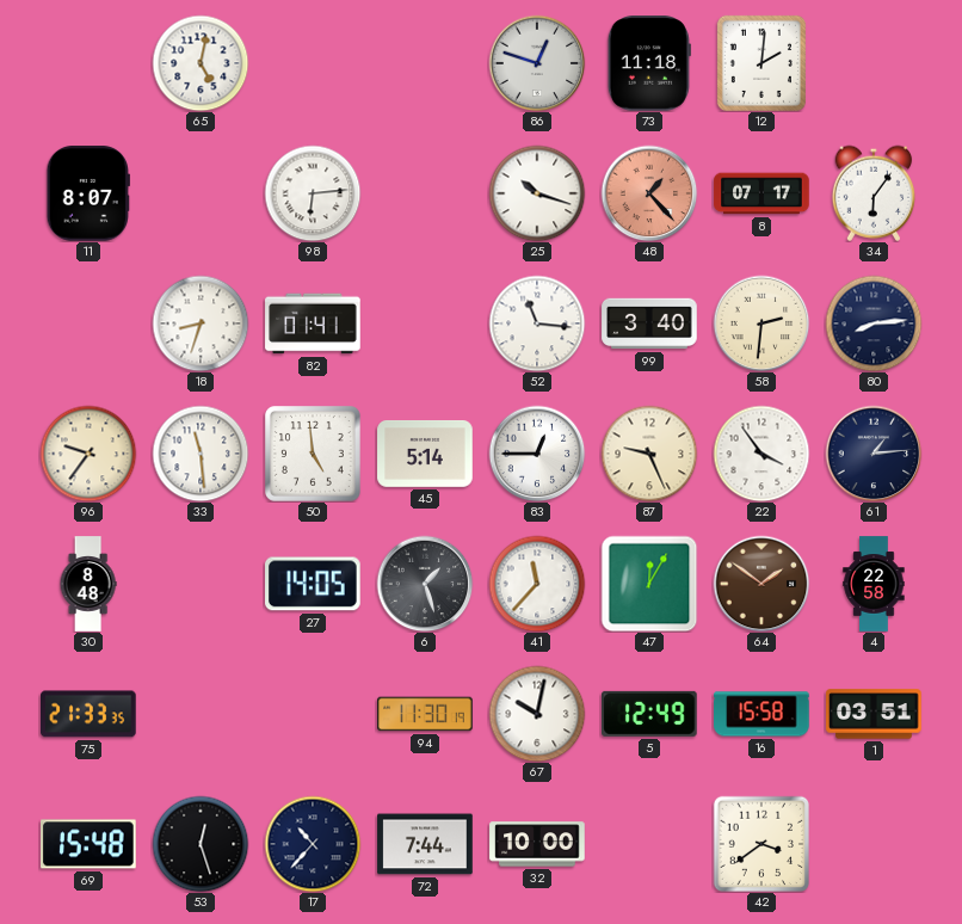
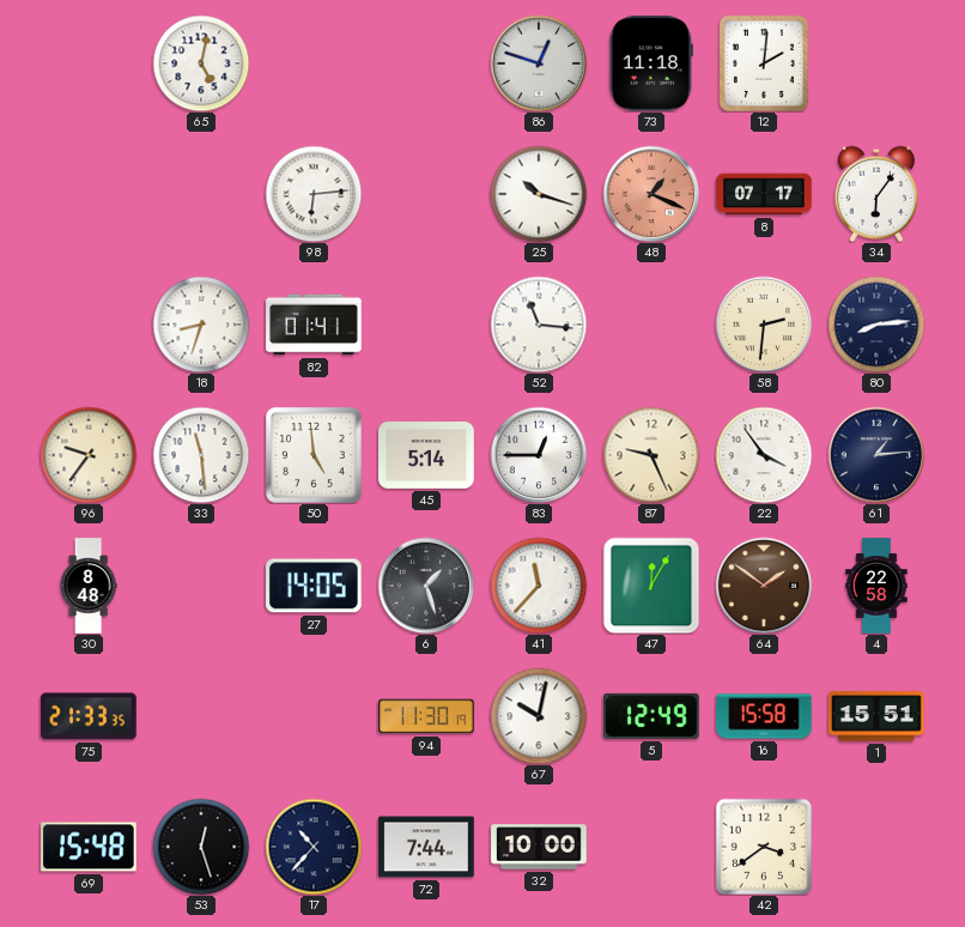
11: 8:07 -> none
48: 1:23 -> 1:19
99: 3:40 -> none
1: 03:51 -> 15:51
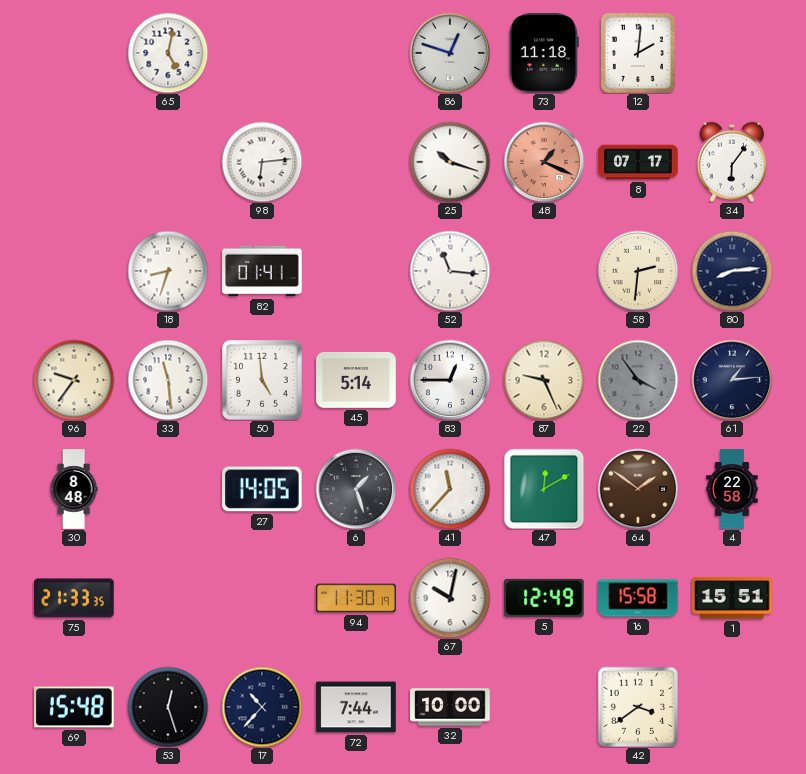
22 dial: white -> grey
47: 12:05 -> 12:10
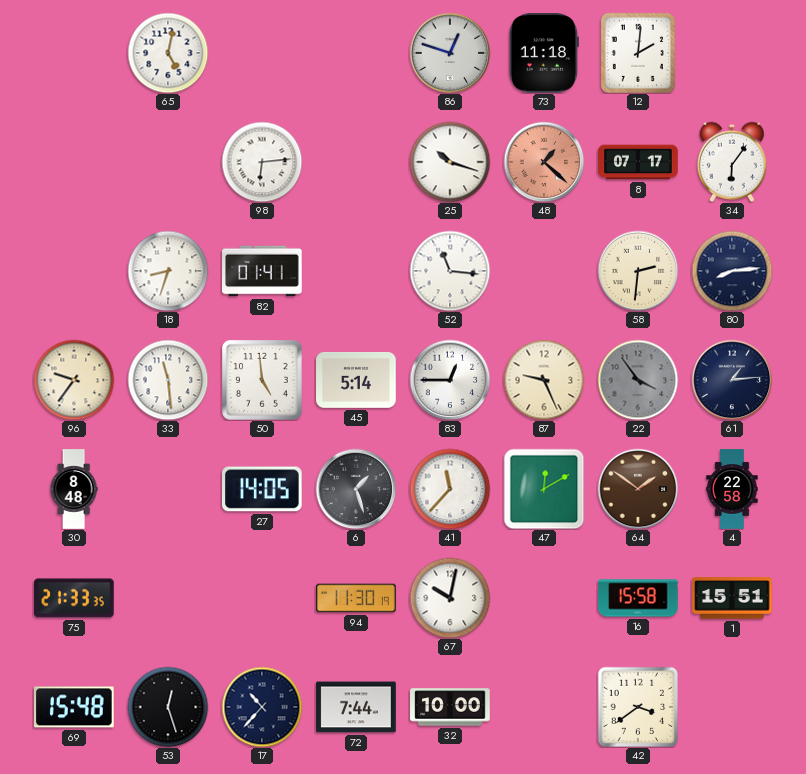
48: 1:19 -> 1:22
5: 12:49 -> none
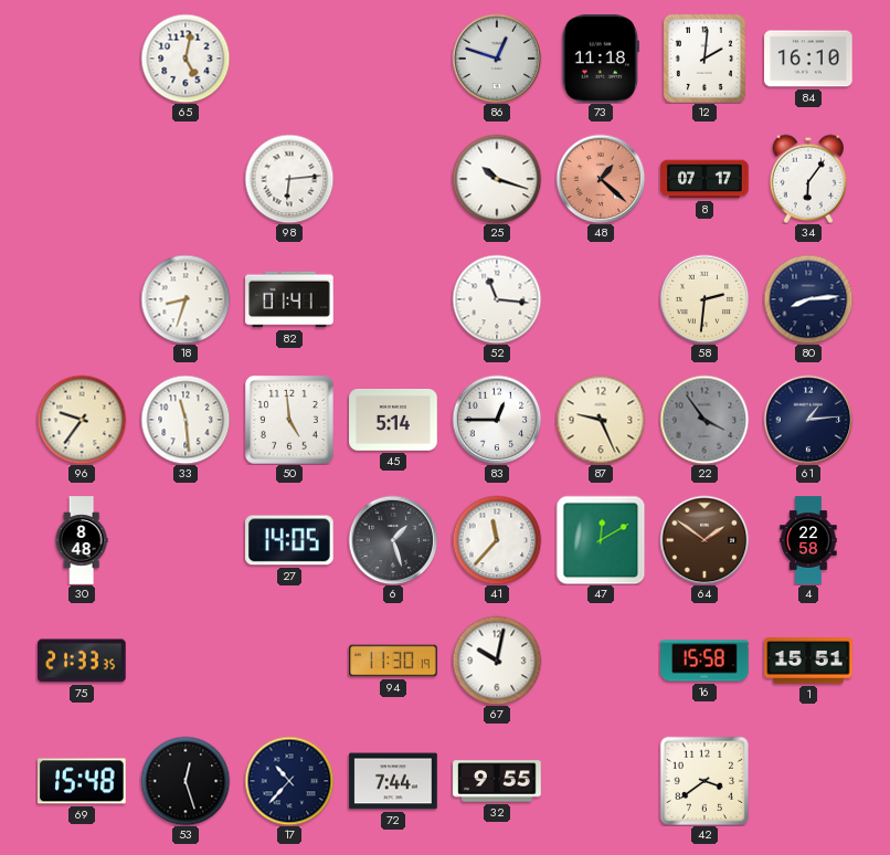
84: none -> 16:10
32: 10:00 -> 9:55
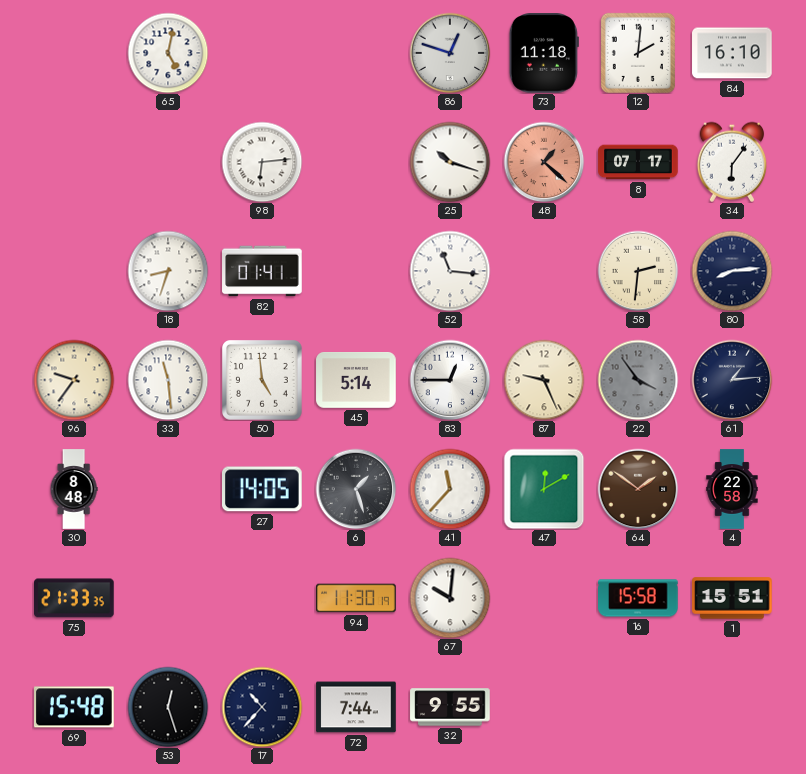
67: 10:02 -> 10:01
42: 3:39 -> none
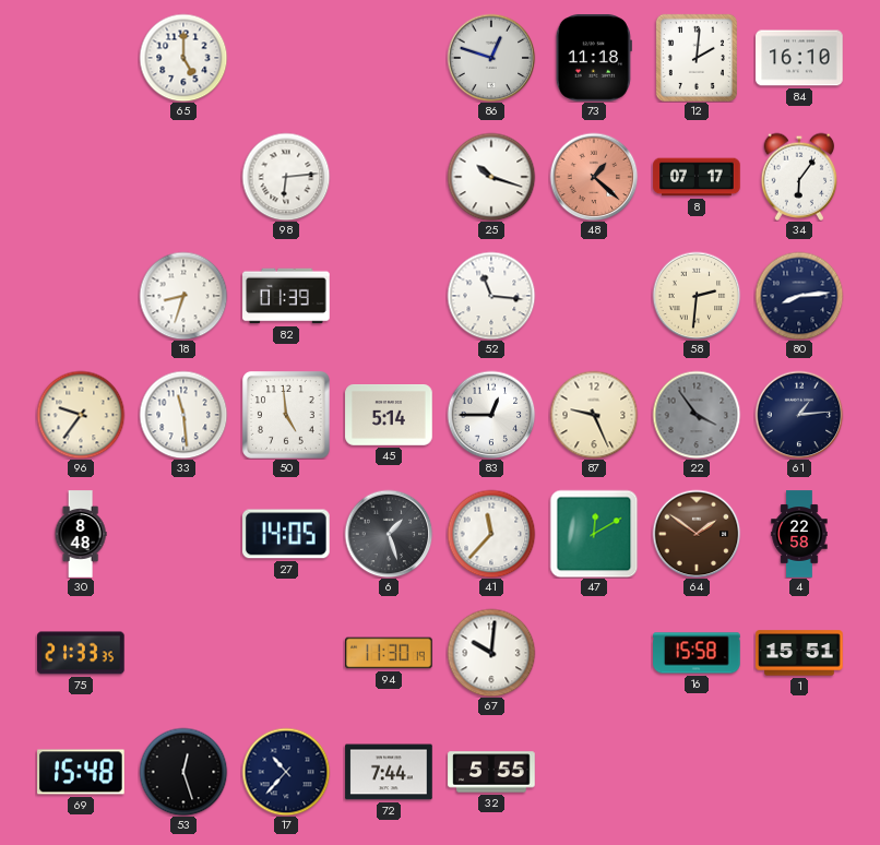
65: 5:02 -> 5:00
82: 01:41 -> 01:39
32: 9:55 -> 5:55
